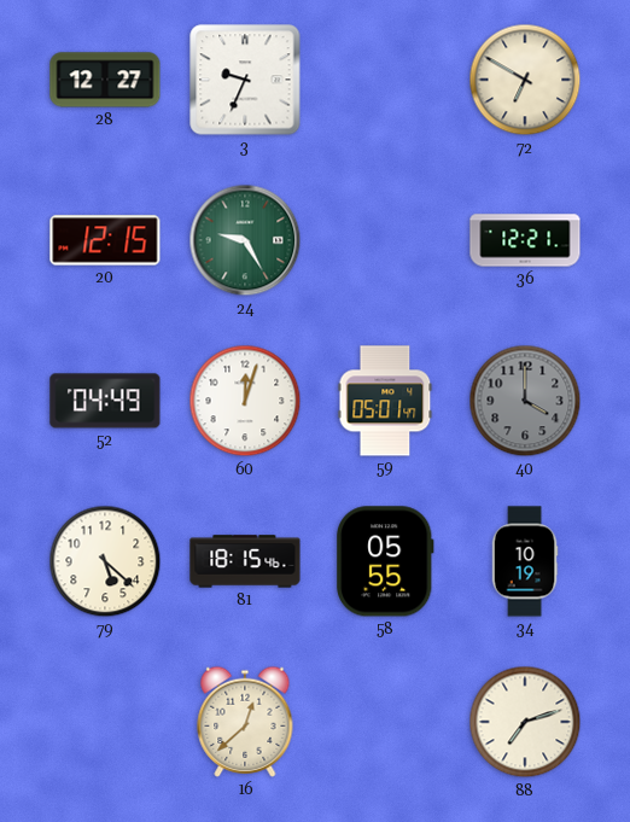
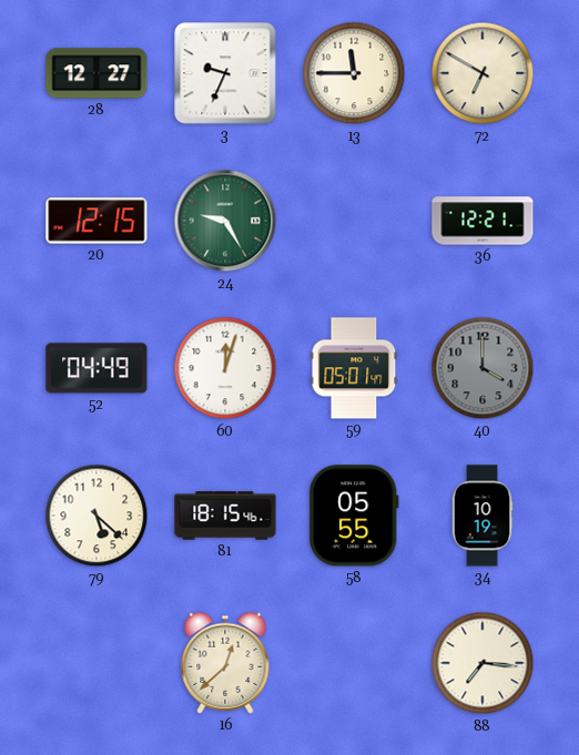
13: none -> 11:45
88: 7:12 -> 7:16
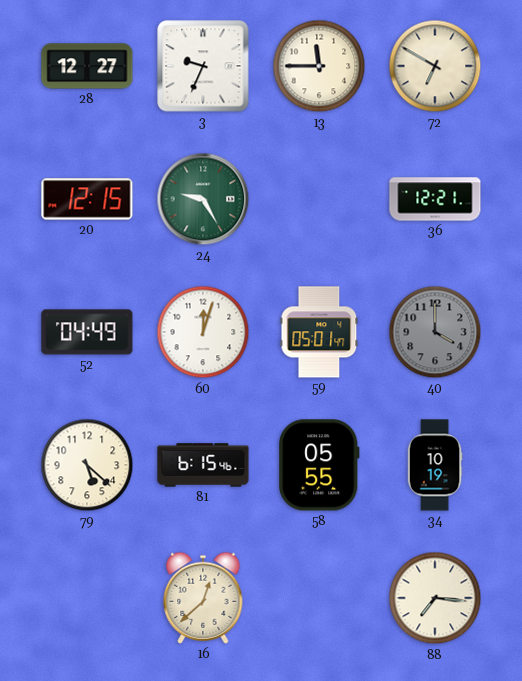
81: 18:15 -> 6:15
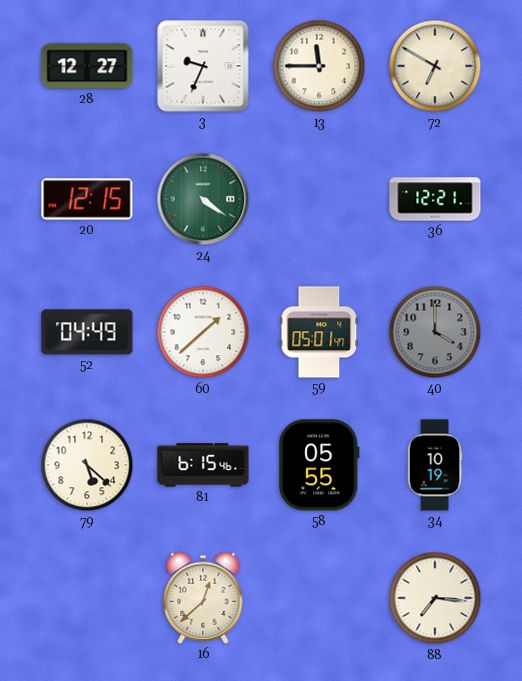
24: 9:25 -> 4:21
60: 12:03 -> 1:38
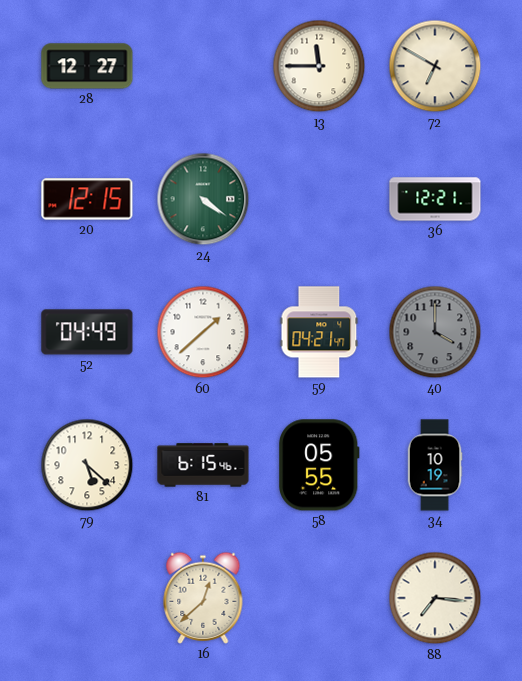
3: 9:34 -> none
59: 05:01 -> 04:21
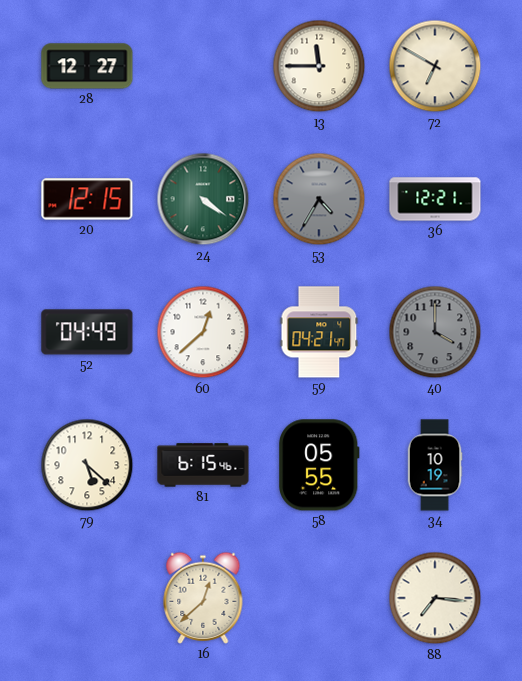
53: none -> 4:35
60: 1:38 -> 12:38
